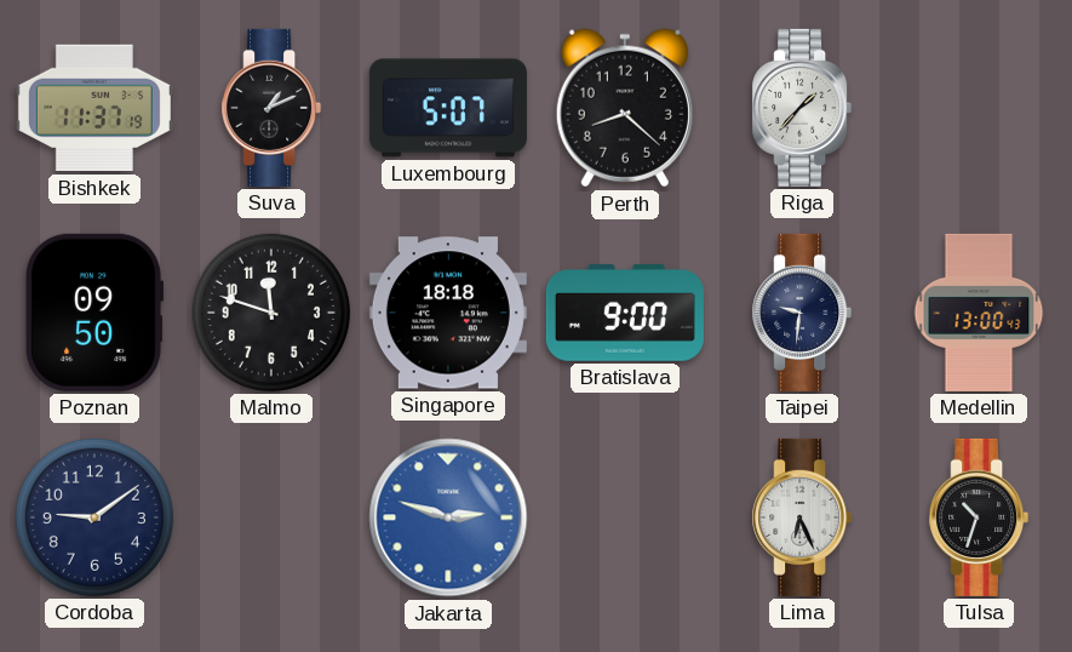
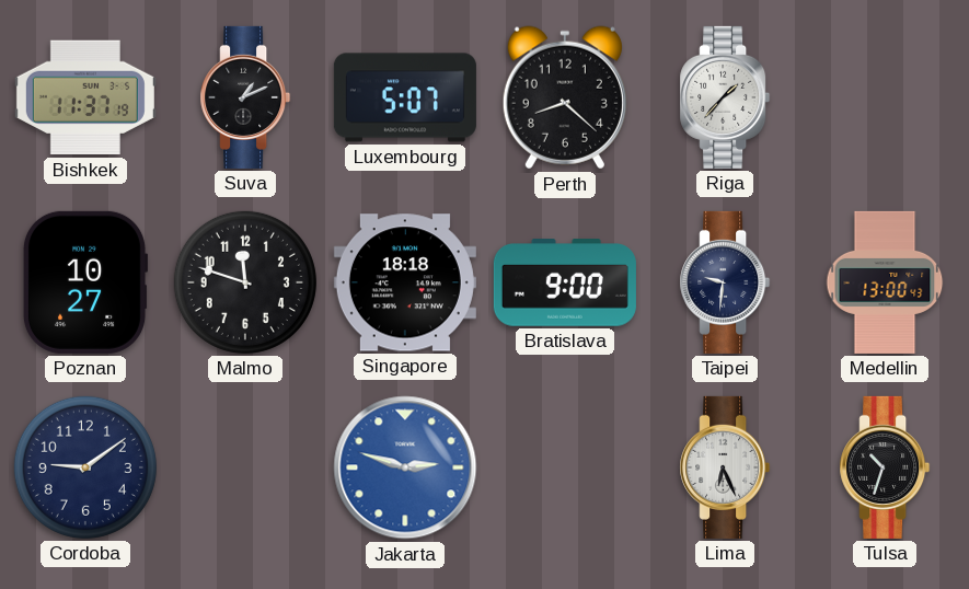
Poznan: 09:50 -> 10:27
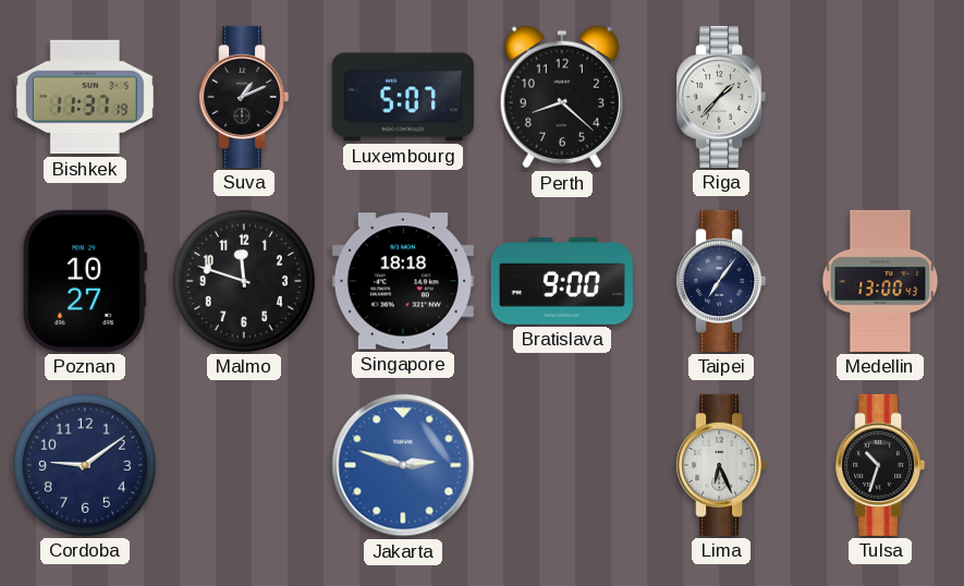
Taipei: 9:31 -> 7:06
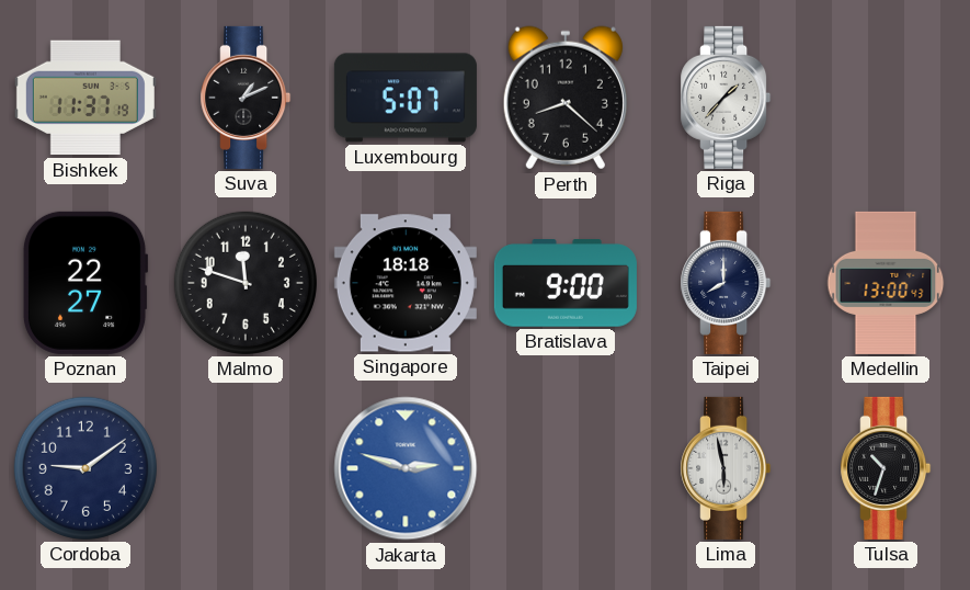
Poznan: 10:27 -> 22:27
Taipei: 7:06 -> 8:00
Lima: 6:26 -> 5:58
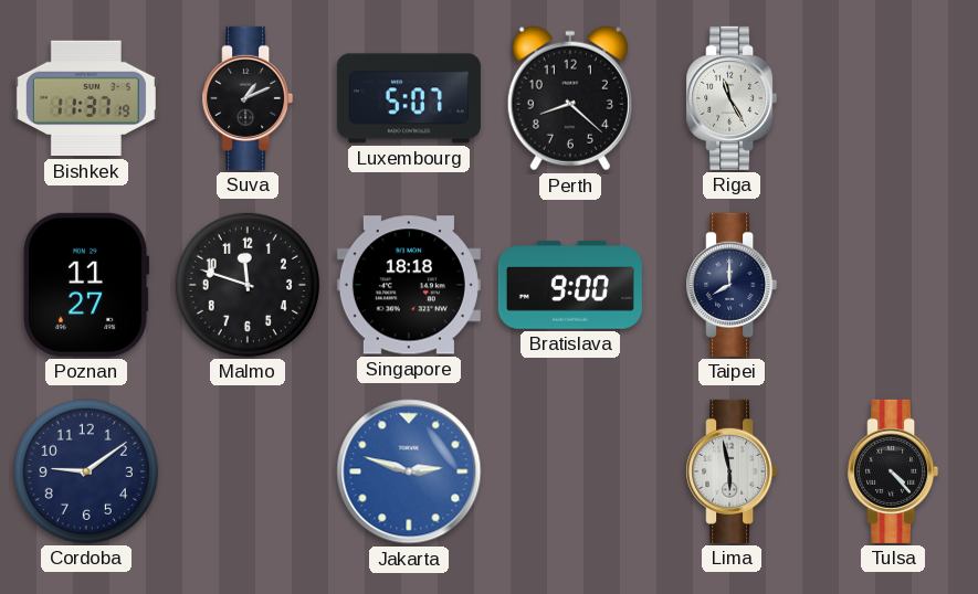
Riga: 1:37 -> 11:25
Poznan: 22:27 -> 11:27
Medellin: 13:00 -> none
Tulsa: 10:33 -> 4:23
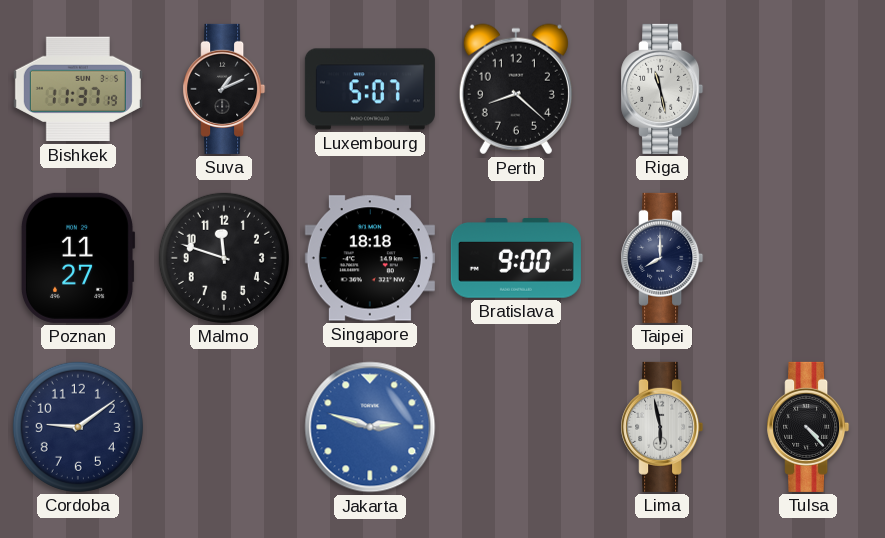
Riga: 11:25 -> 11:28
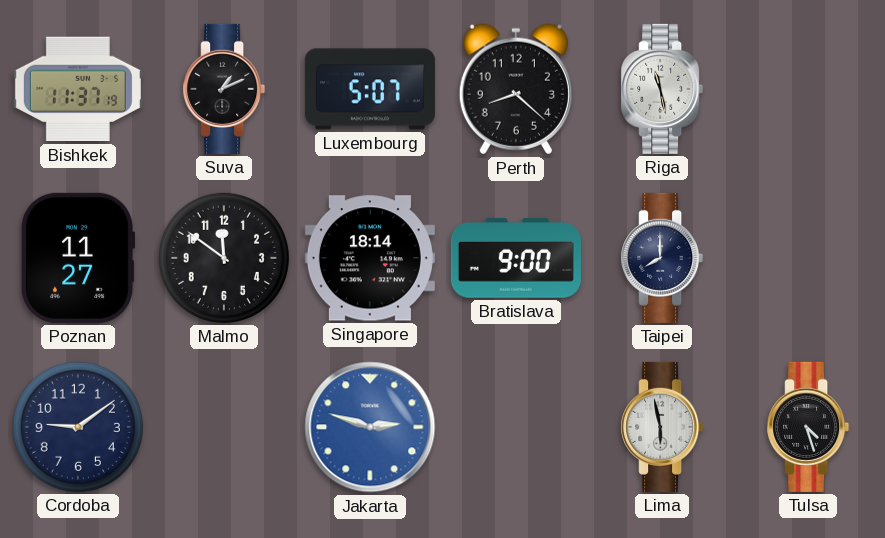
Malmo: 11:48 -> 11:51
Singapore: 18:18 -> 18:14
Tulsa: 4:23 -> 4:27
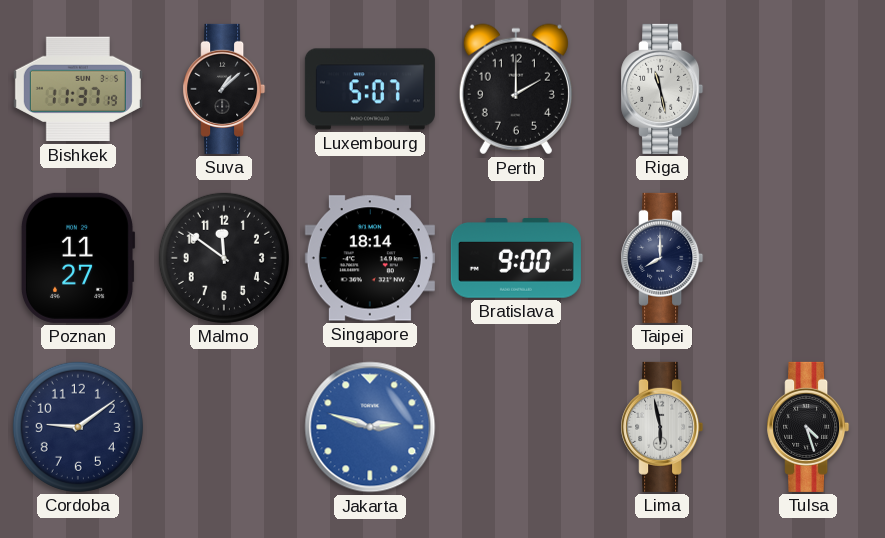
Suva: 1:11 -> 1:08
Perth: 8:22 -> 2:00
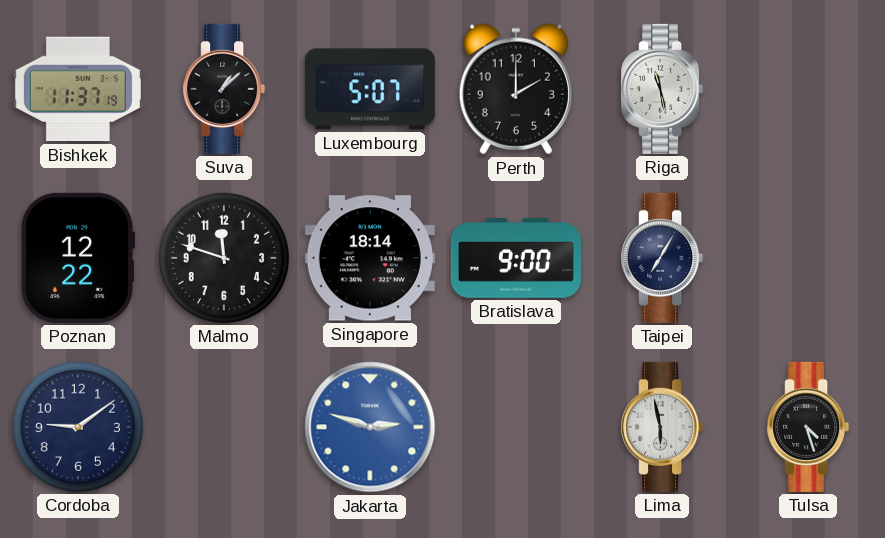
Poznan: 11:27 -> 12:22
Malmo: 11:51 -> 11:48
Taipei: 8:00 -> 7:05
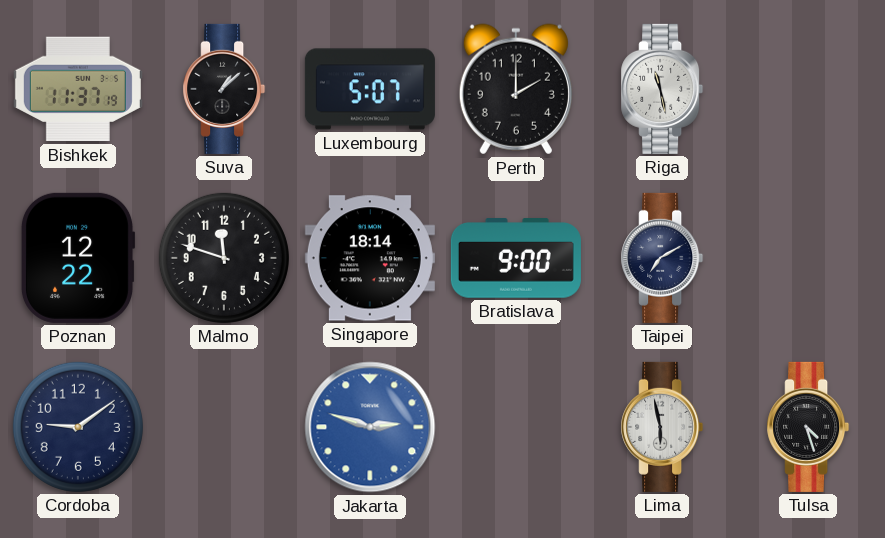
Taipei: 7:05 -> 7:10
